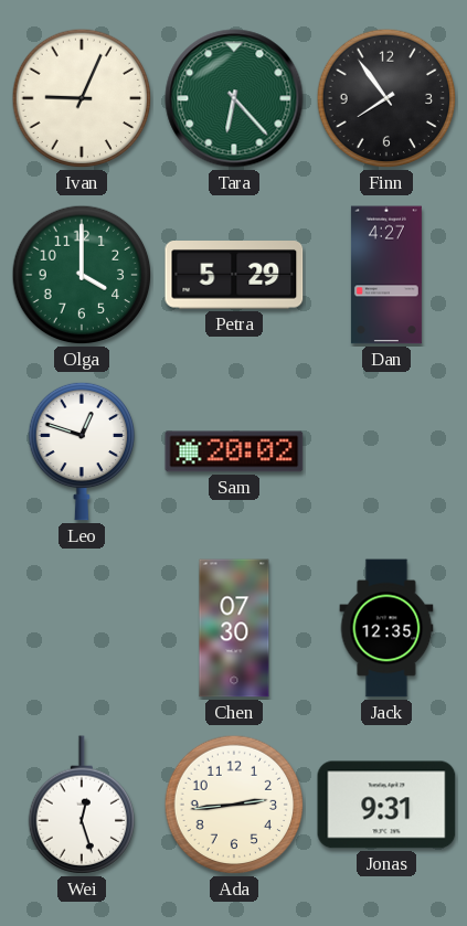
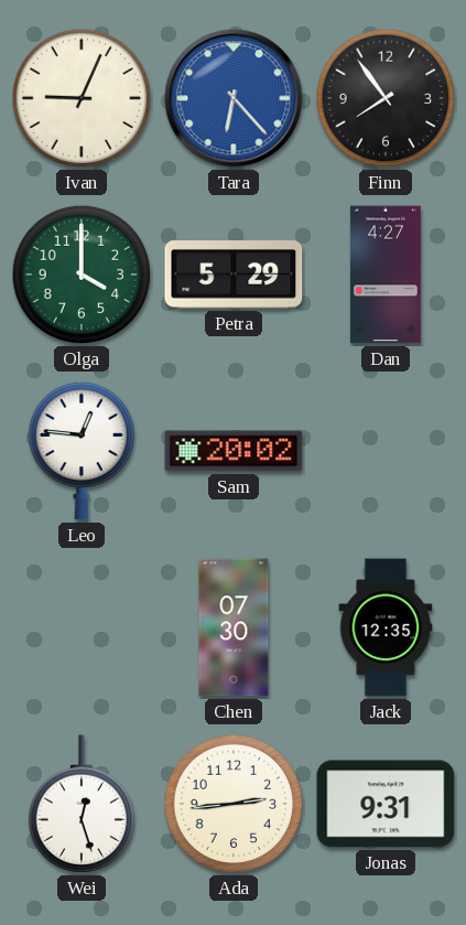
Tara dial: green -> blue
Leo: 12:48 -> 12:46
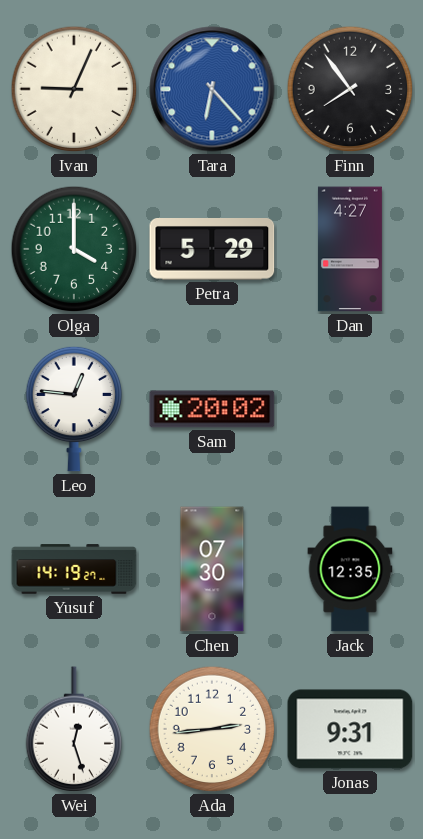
Yusuf: none -> 14:19
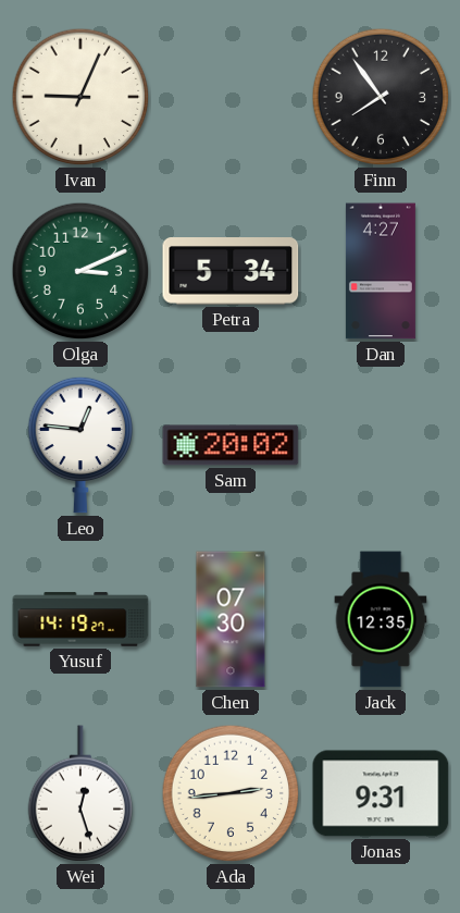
Tara: 6:23 -> none
Olga: 4:00 -> 3:11
Petra: 5:29 -> 5:34
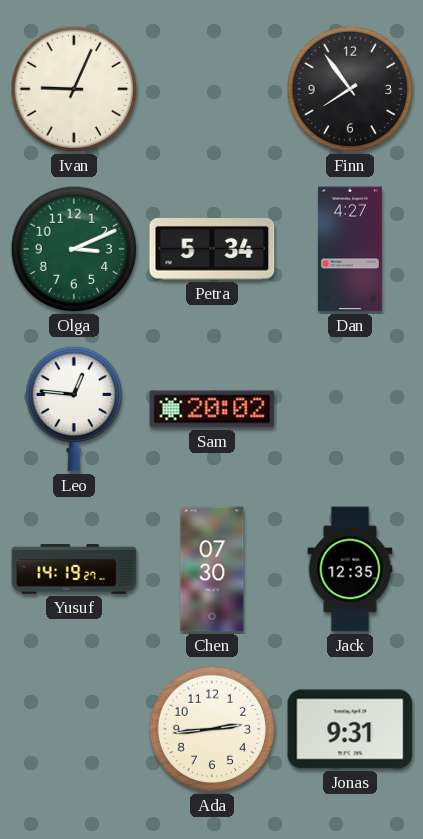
Wei: 12:27 -> none
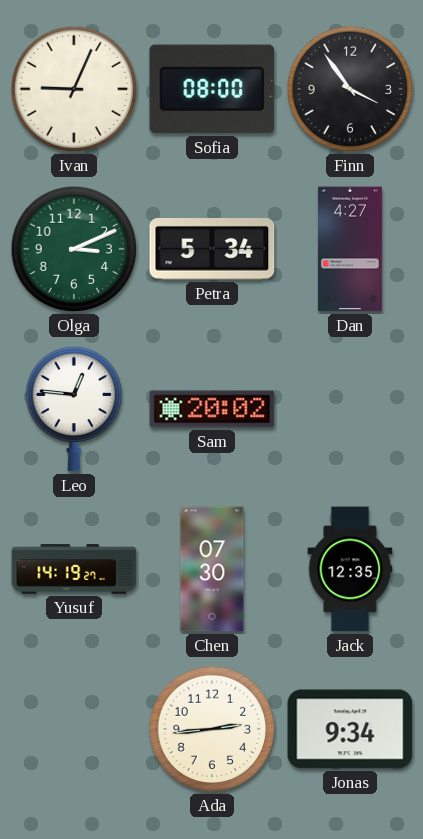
Sofia: none -> 08:00
Finn: 7:54 -> 3:54
Jonas: 9:31 -> 9:34
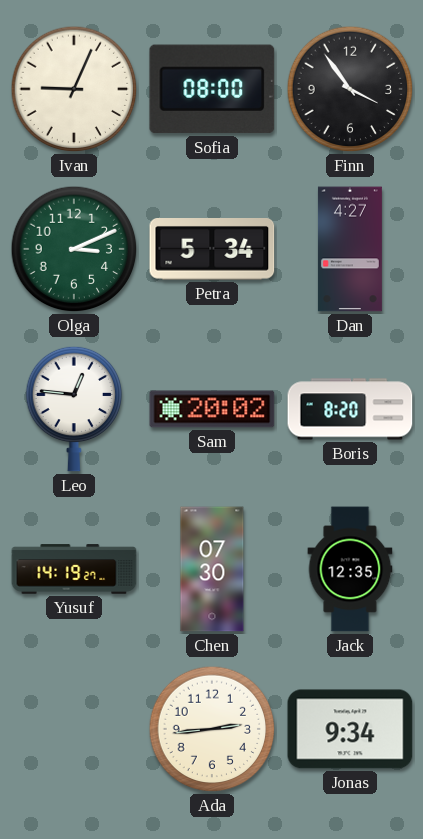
Boris: none -> 8:20
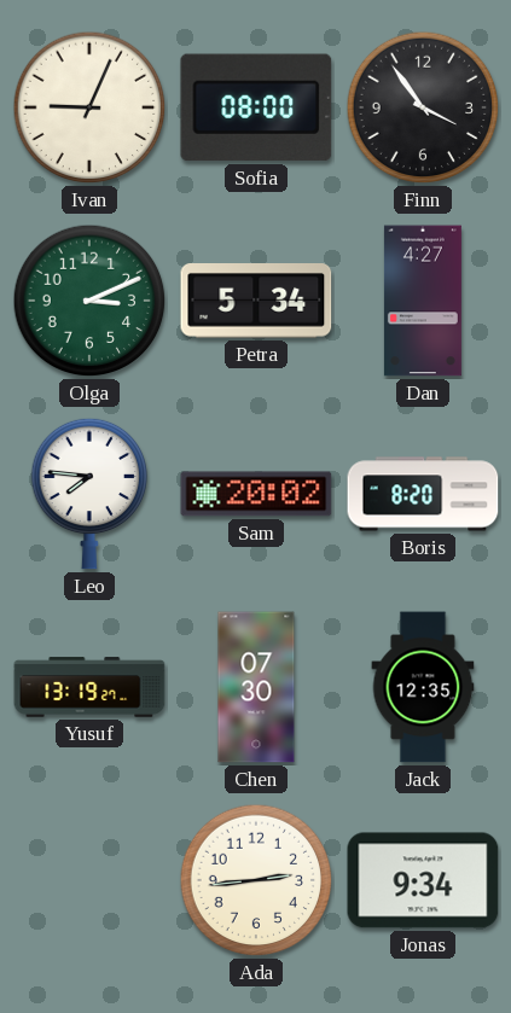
Leo: 12:46 -> 7:46
Yusuf: 14:19 -> 13:19
